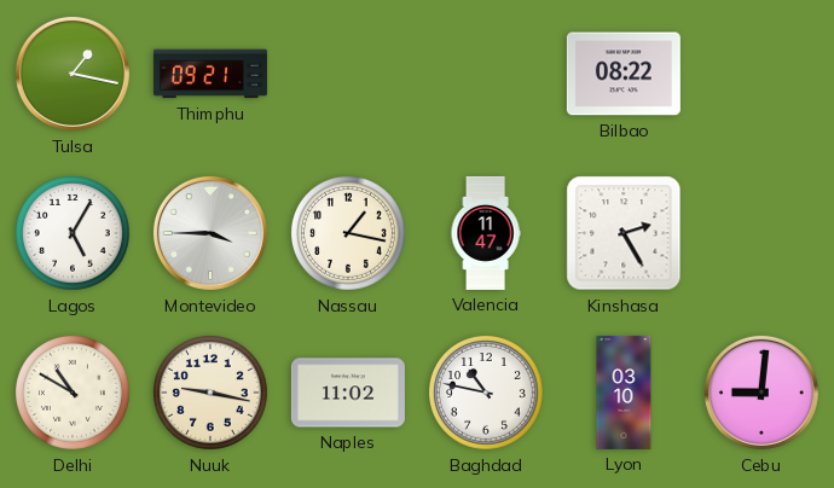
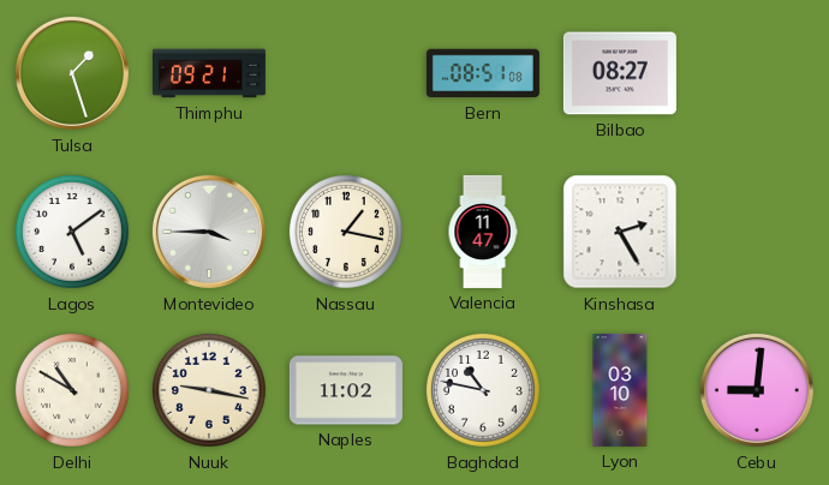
Tulsa: 1:17 -> 1:27
Bern: none -> 08:51
Bilbao: 08:22 -> 08:27
Lagos: 5:05 -> 5:09
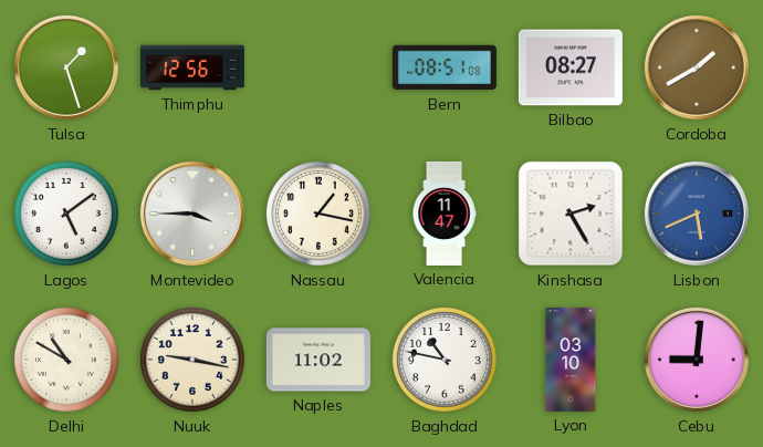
Thimphu: 09:21 -> 12:56
Cordoba: none -> 1:40
Lisbon: none -> 5:41
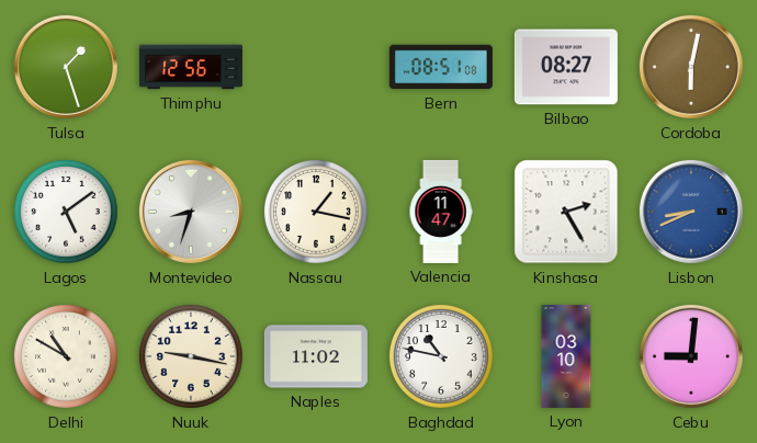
Cordoba: 1:40 -> 6:02
Montevideo: 3:45 -> 8:33
Lisbon: 5:41 -> 8:41
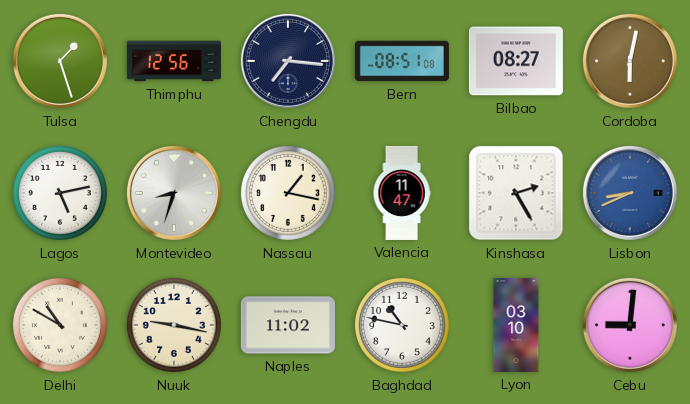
Chengdu: none -> 7:16
Lagos: 5:09 -> 5:13
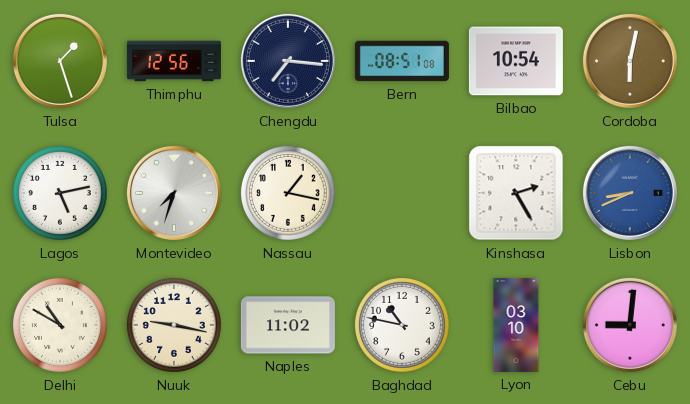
Bilbao: 08:27 -> 10:54
Montevideo: 8:33 -> 7:33
Valencia: 11:47 -> none
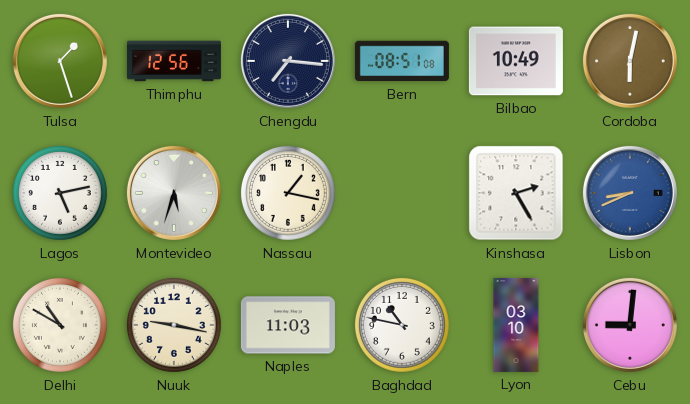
Bilbao: 10:54 -> 10:49
Montevideo: 7:33 -> 5:33
Naples: 11:02 -> 11:03
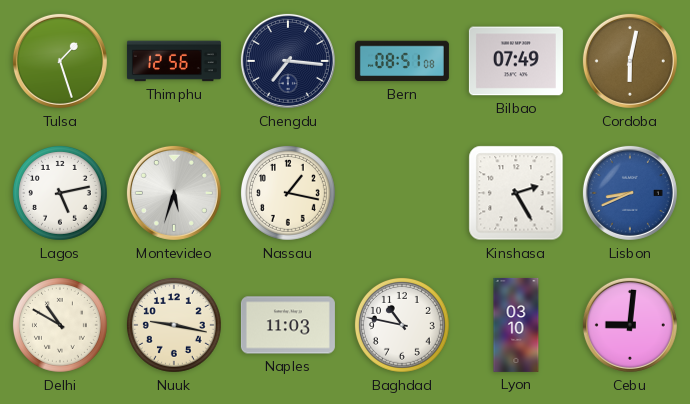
Bilbao: 10:49 -> 07:49
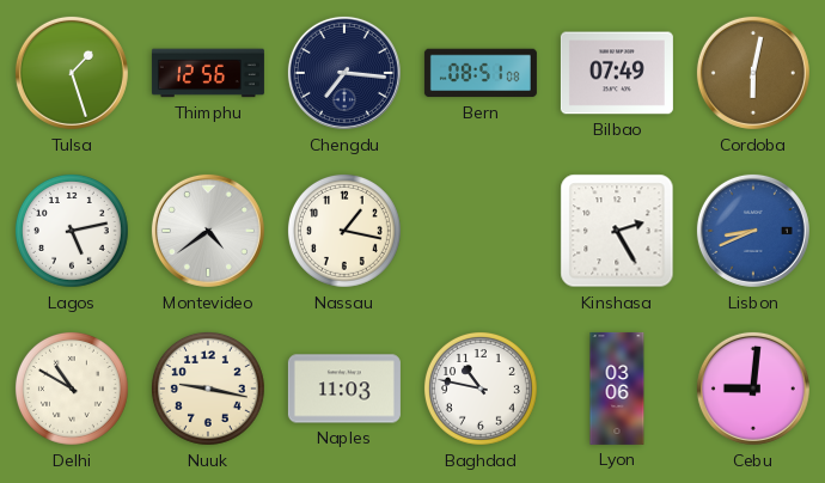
Montevideo: 5:33 -> 4:39
Lyon: 03:10 -> 03:06
